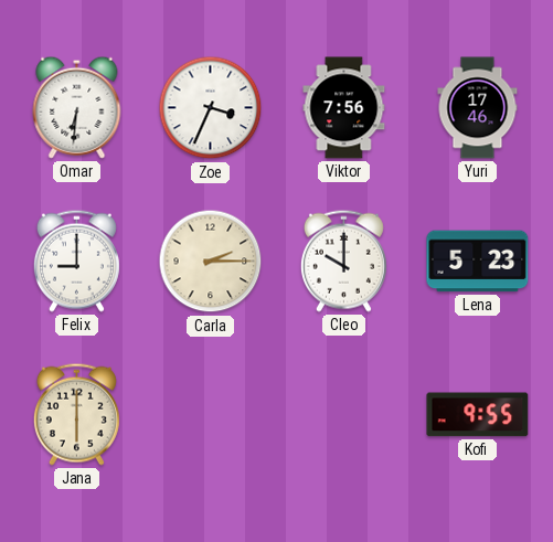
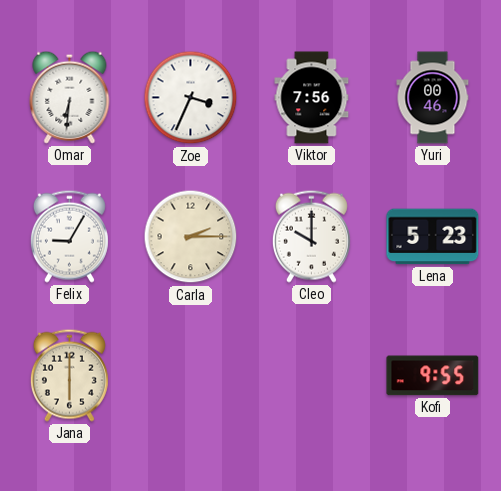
Yuri: 17:46 -> 00:46
Felix: 9:00 -> 9:05
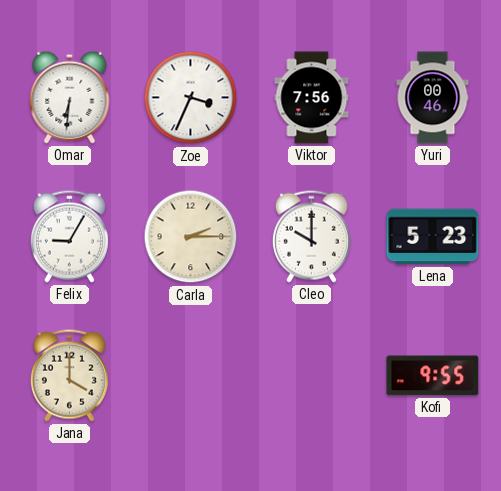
Jana: 6:00 -> 4:00
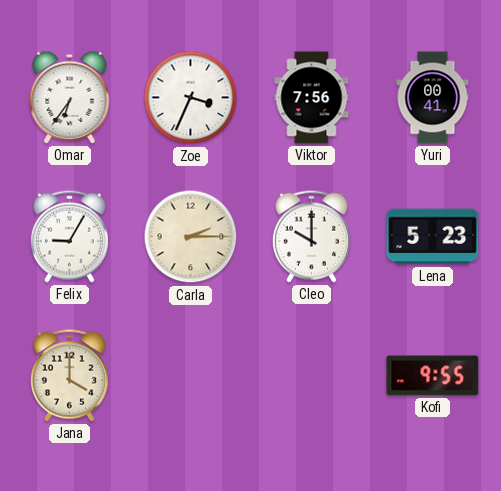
Omar: 6:31 -> 6:36
Yuri: 00:46 -> 00:41
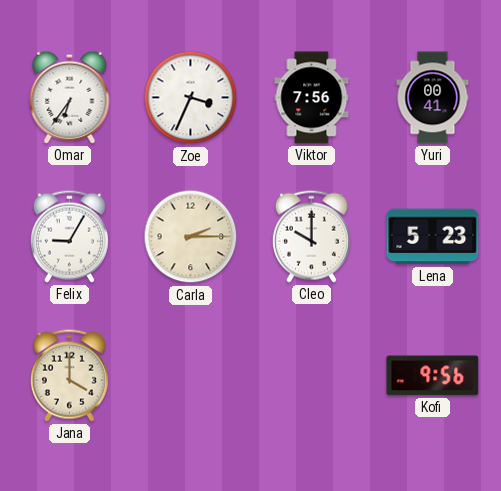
Kofi: 9:55 -> 9:56
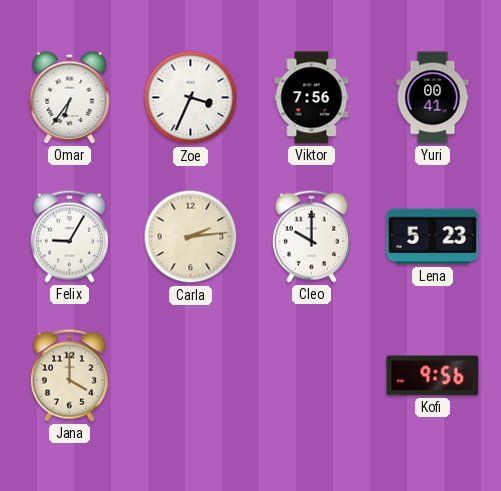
Carla: 2:15 -> 2:14
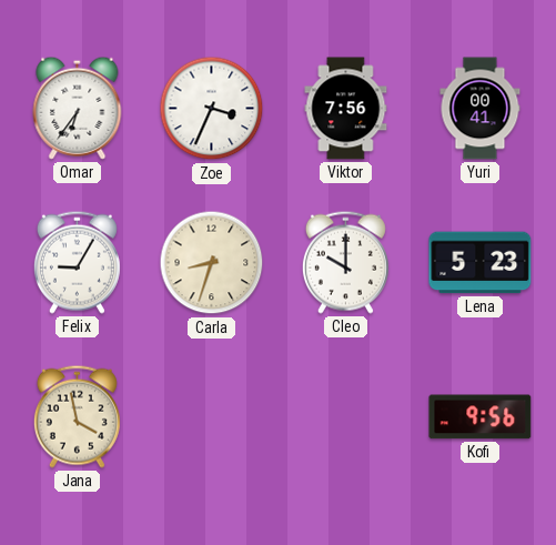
Carla: 2:14 -> 8:33
Jana: 4:00 -> 3:58
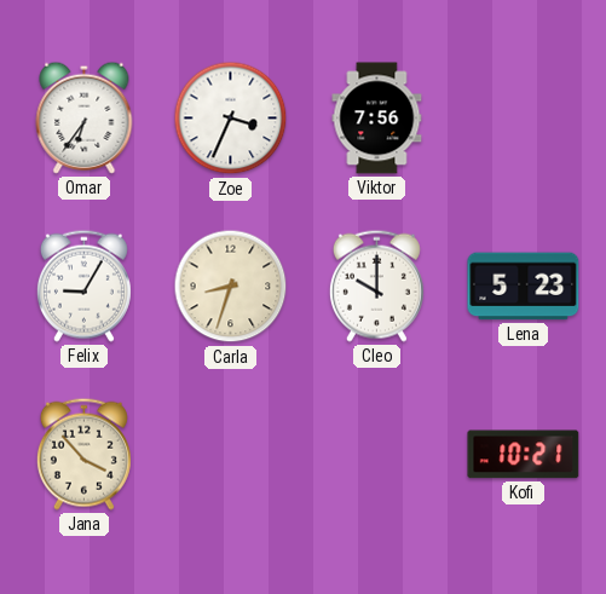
Yuri: 00:41 -> none
Jana: 3:58 -> 3:53
Kofi: 9:56 -> 10:21
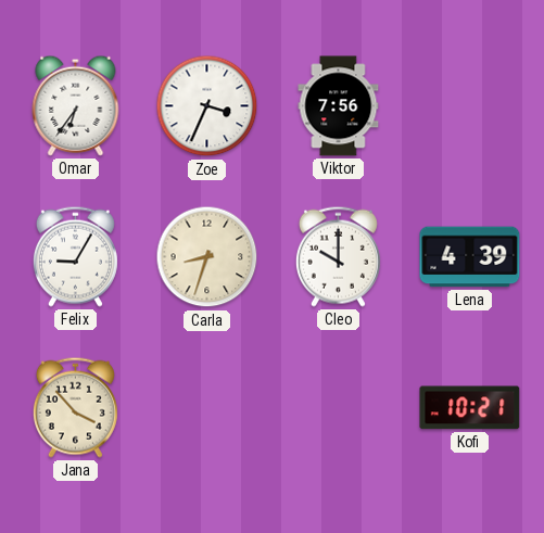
Lena: 5:23 -> 4:39
